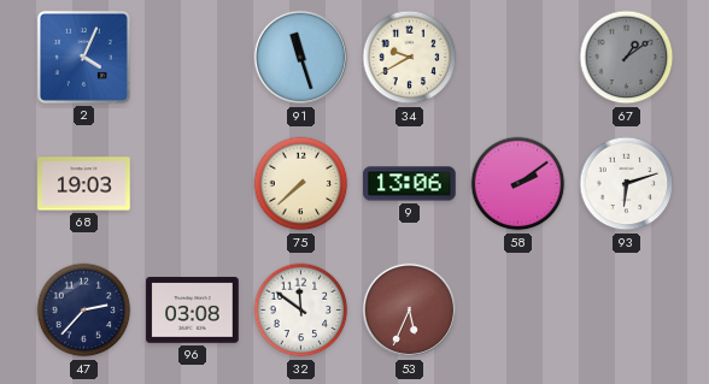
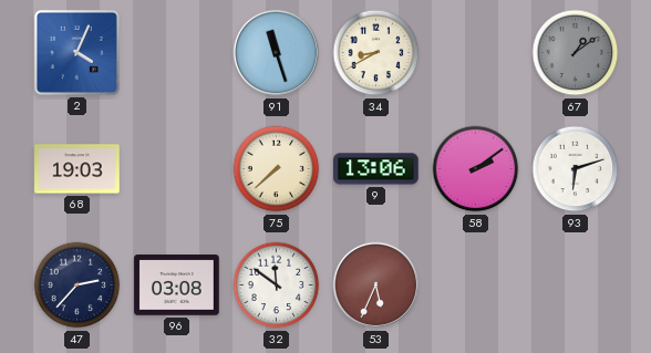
34: 9:40 -> 8:40
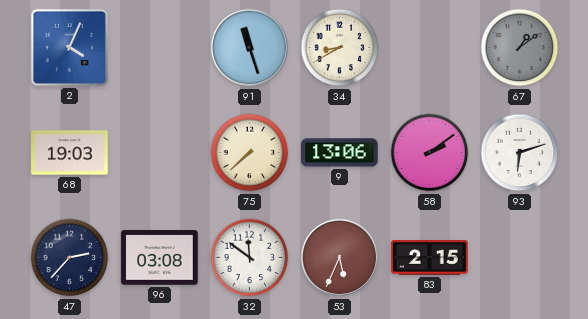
83: none -> 2:15
